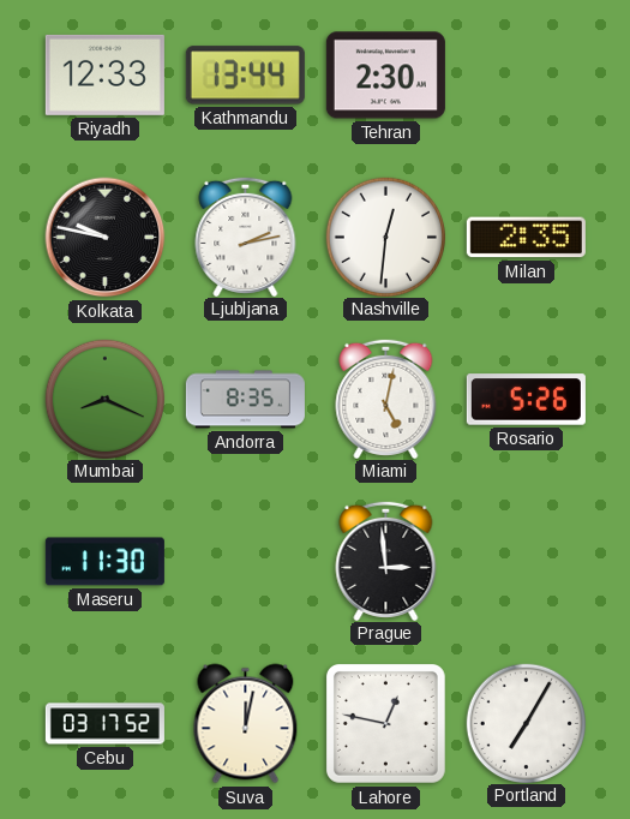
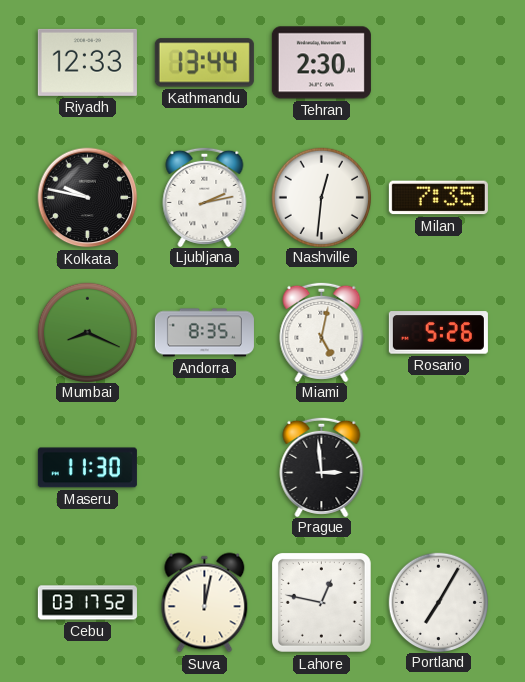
Milan: 2:35 -> 7:35
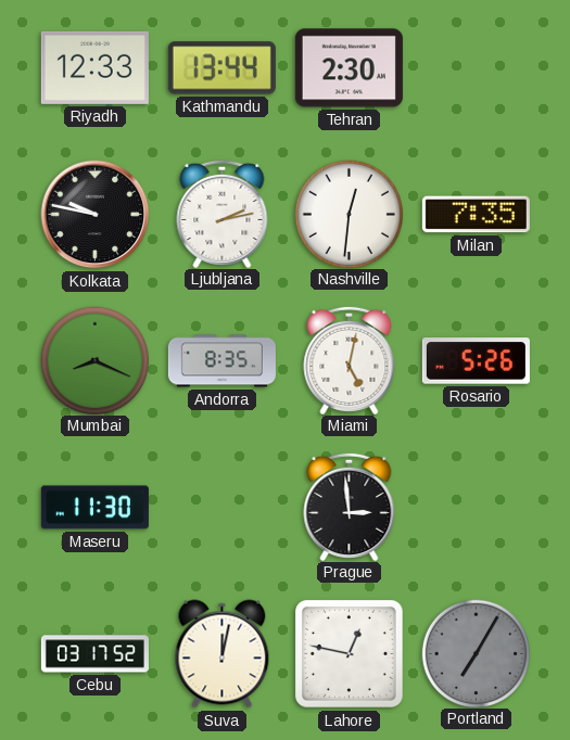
Portland dial: white -> grey
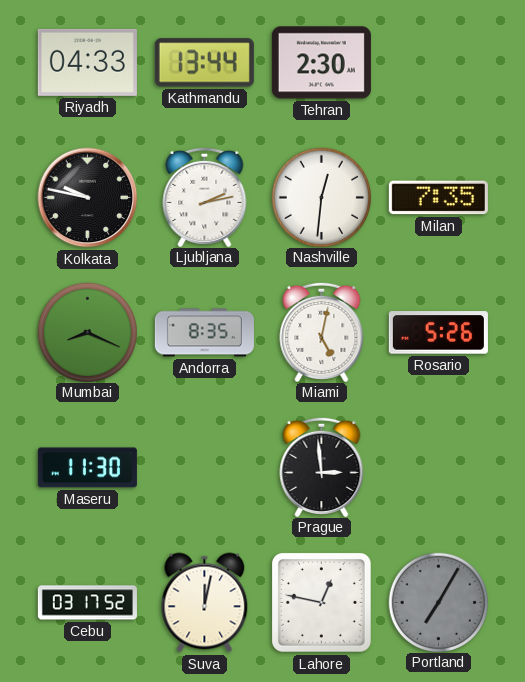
Riyadh: 12:33 -> 04:33
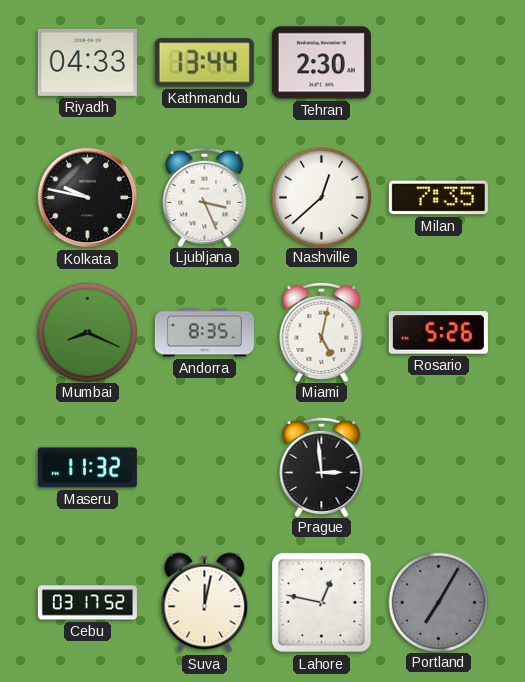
Ljubljana: 2:13 -> 3:26
Nashville: 12:31 -> 12:38
Maseru: 11:30 -> 11:32
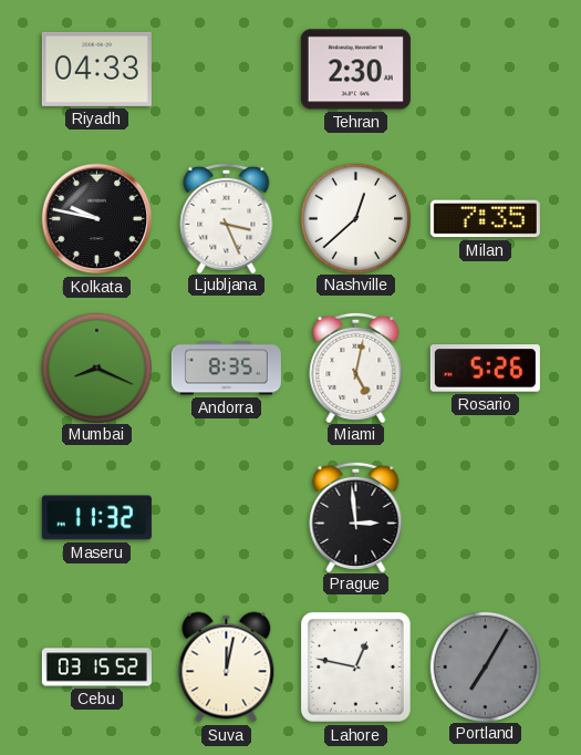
Kathmandu: 13:44 -> none
Cebu: 03:17 -> 03:15
